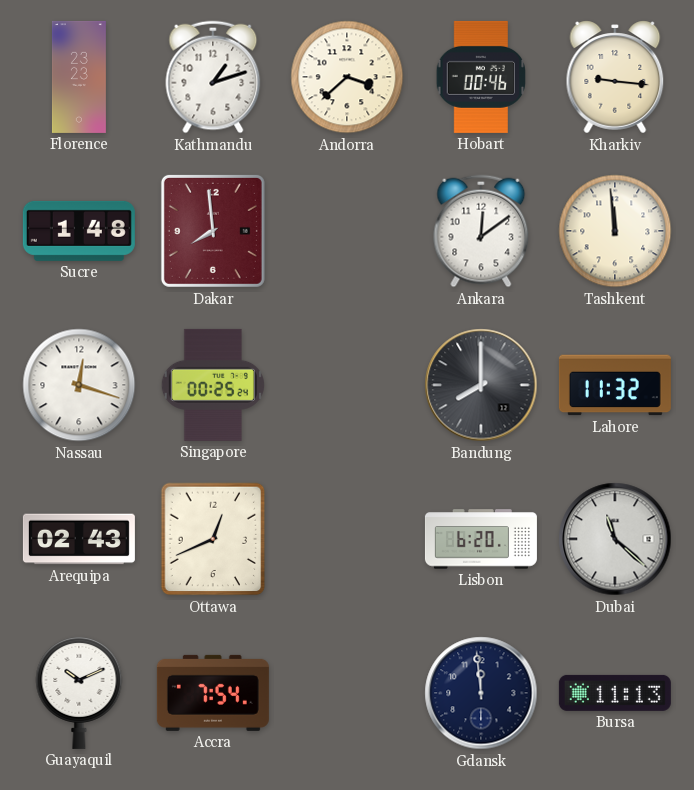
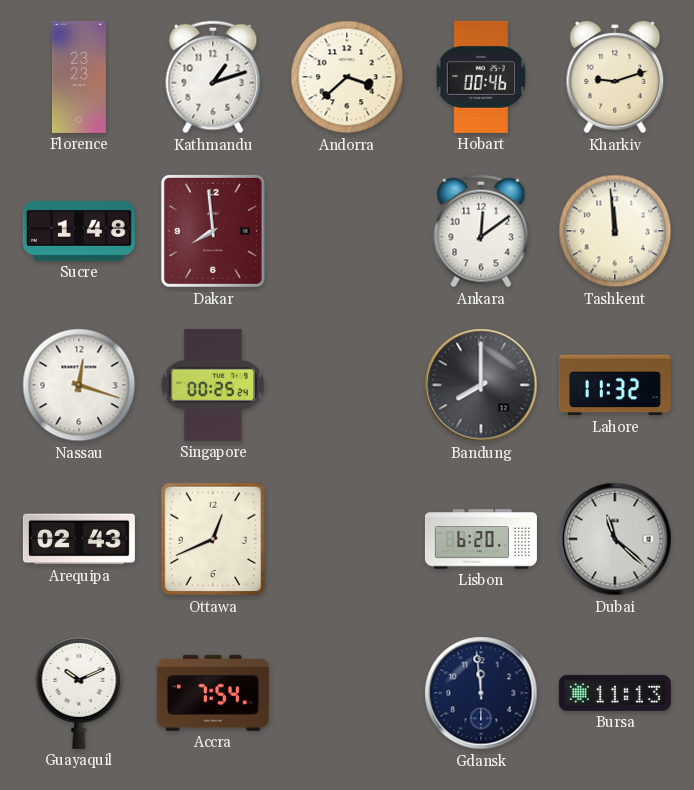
Kharkiv: 9:16 -> 9:12
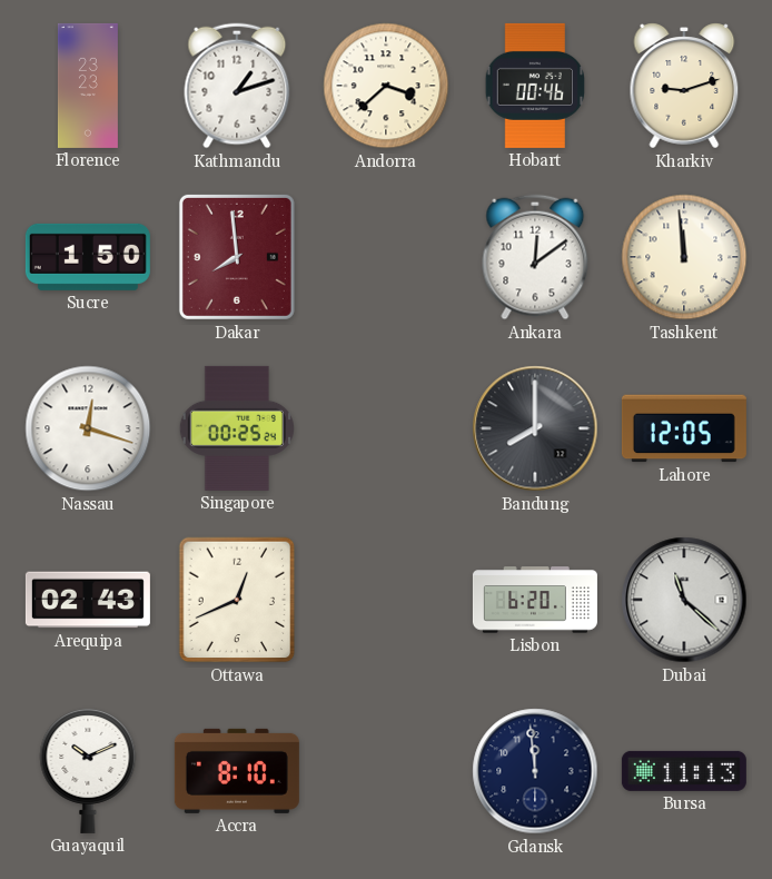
Sucre: 1:48 -> 1:50
Lahore: 11:32 -> 12:05
Accra: 7:54 -> 8:10
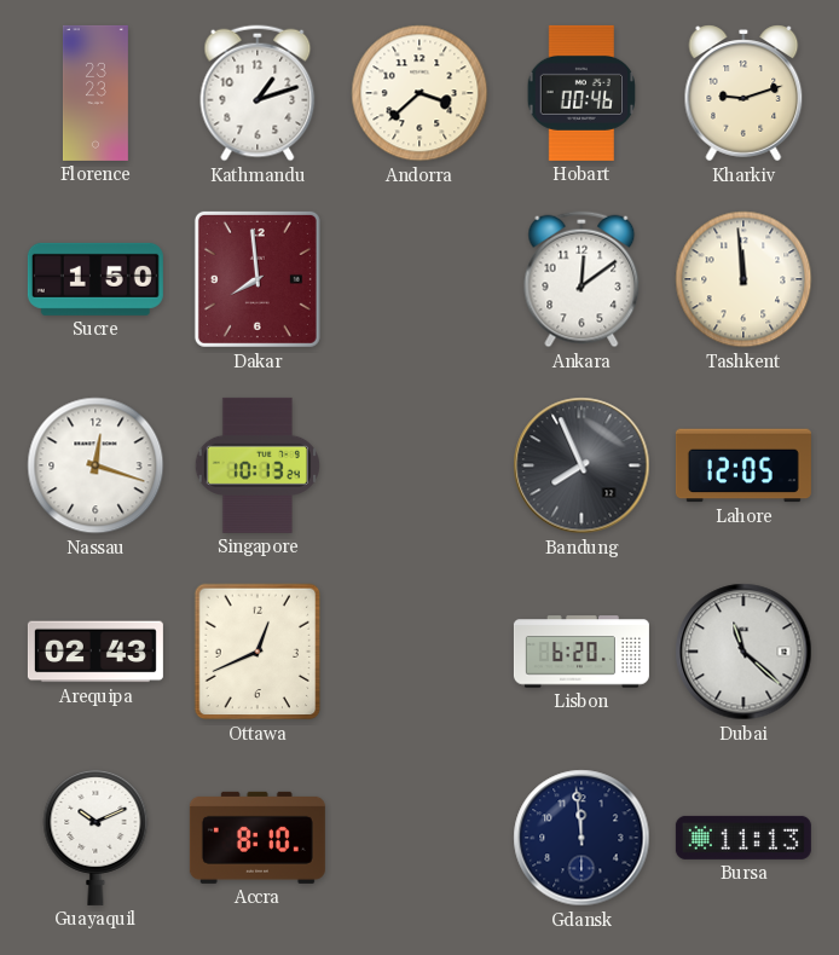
Singapore: 00:25 -> 10:13
Bandung: 8:00 -> 7:56
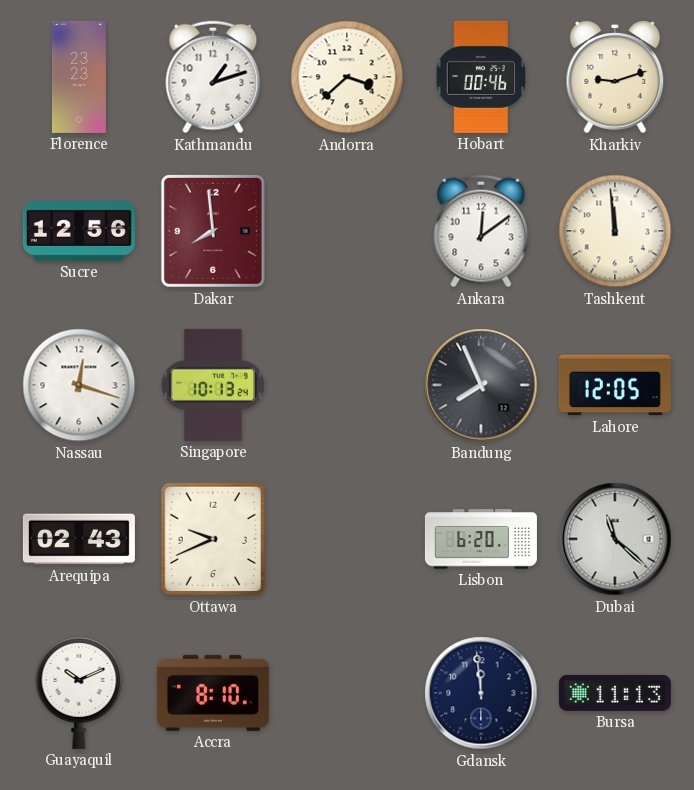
Sucre: 1:50 -> 12:56
Ottawa: 12:41 -> 9:41
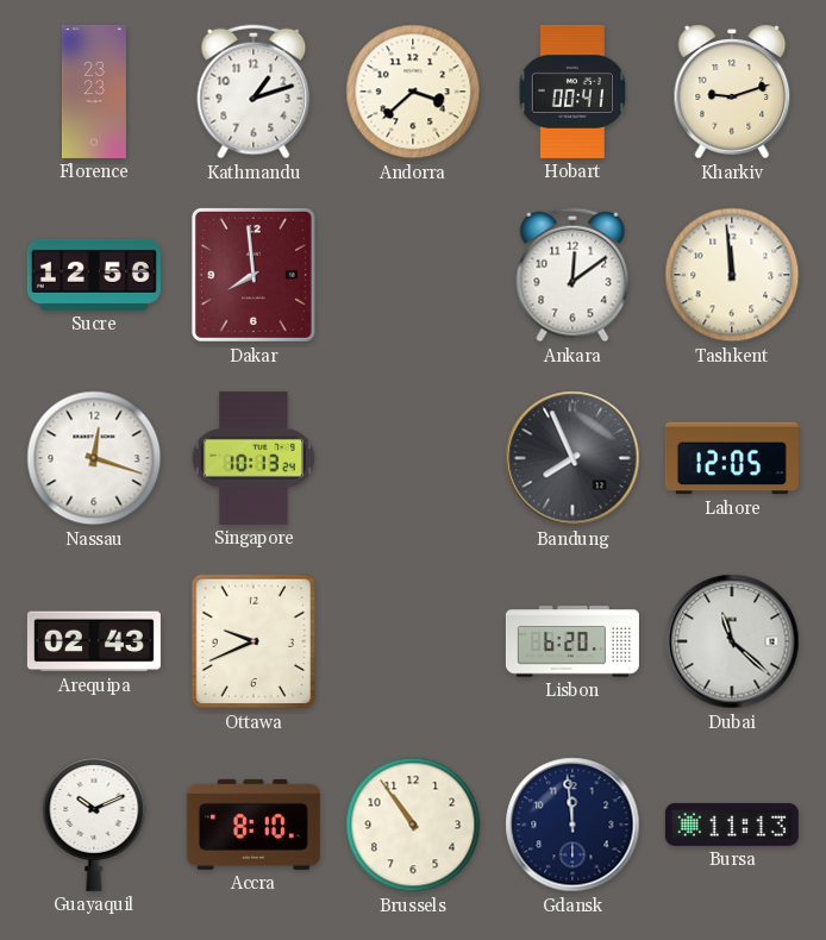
Hobart: 00:46 -> 00:41
Brussels: none -> 10:54
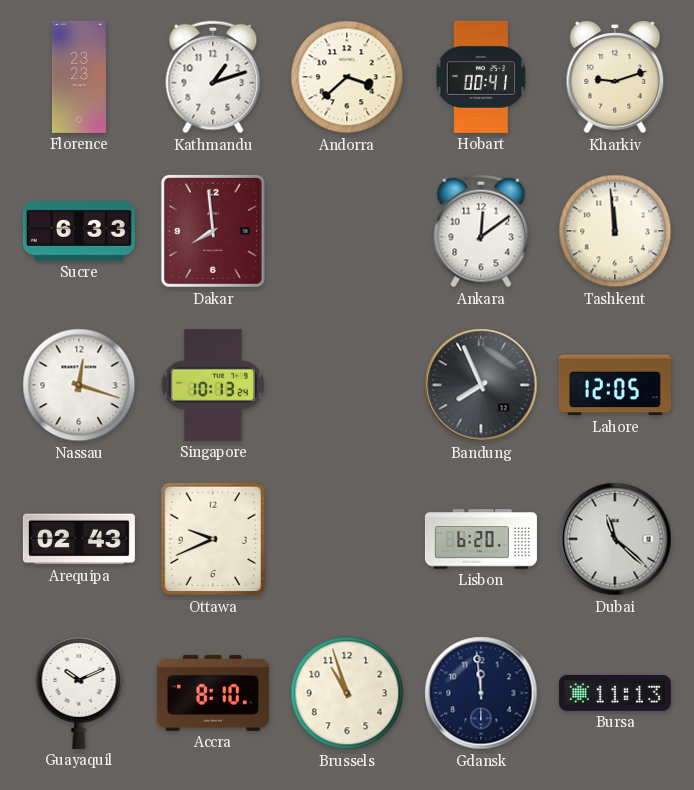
Sucre: 12:56 -> 6:33
Brussels: 10:54 -> 10:57
